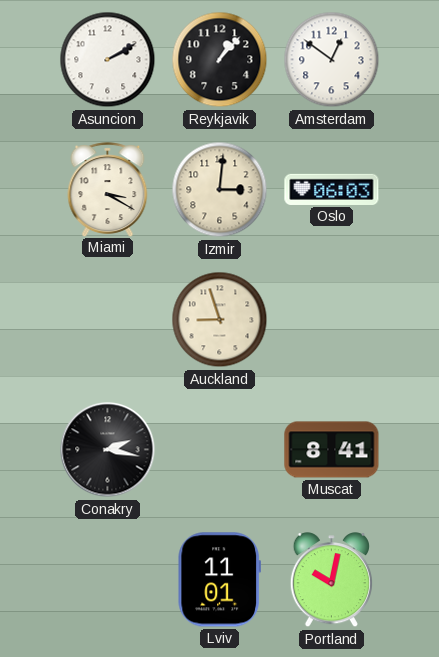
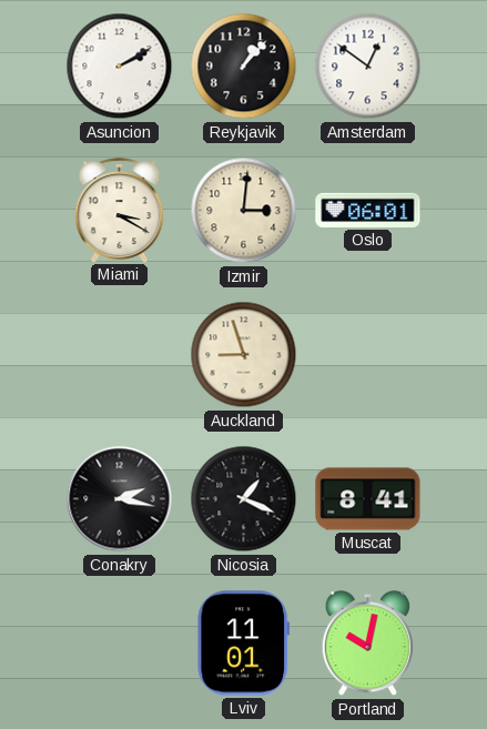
Oslo: 06:03 -> 06:01
Nicosia: none -> 1:19
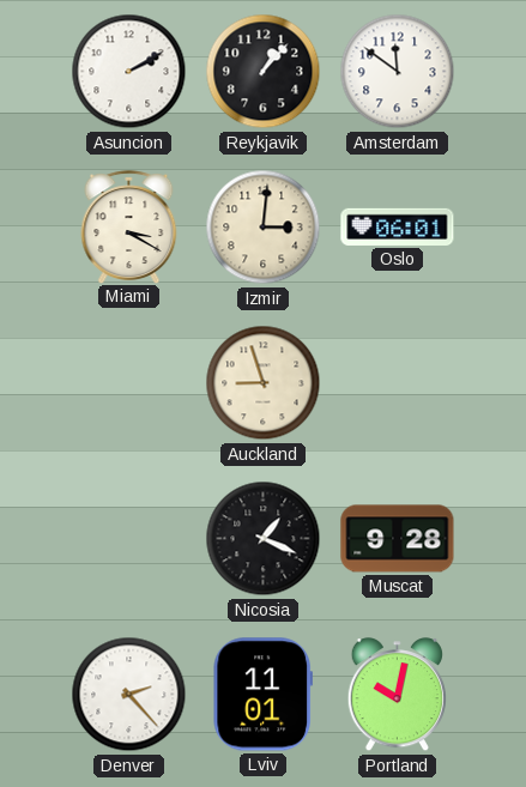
Amsterdam: 12:51 -> 11:51
Conakry: 2:17 -> none
Muscat: 8:41 -> 9:28
Denver: none -> 2:23
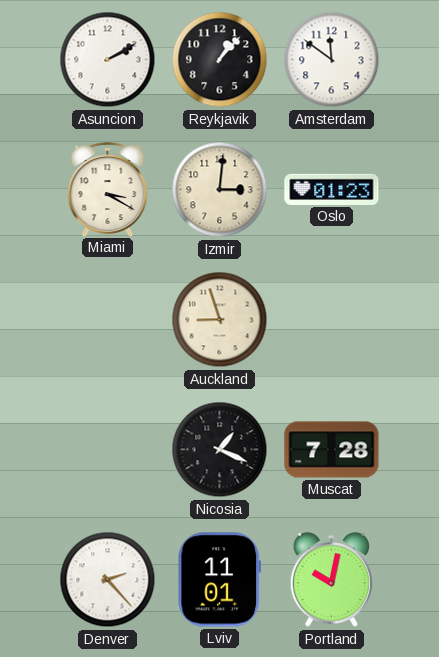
Oslo: 06:01 -> 01:23
Muscat: 9:28 -> 7:28
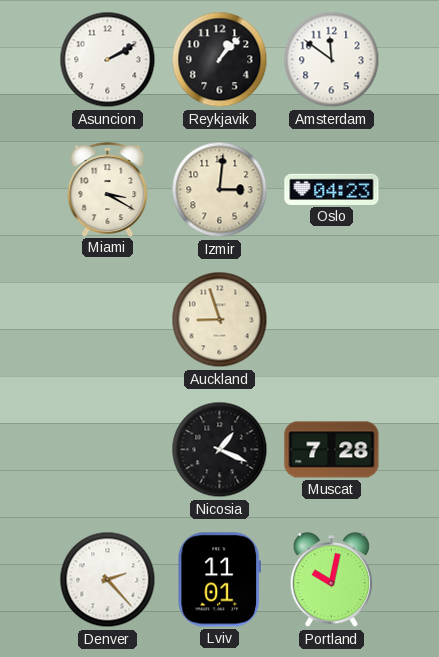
Oslo: 01:23 -> 04:23
